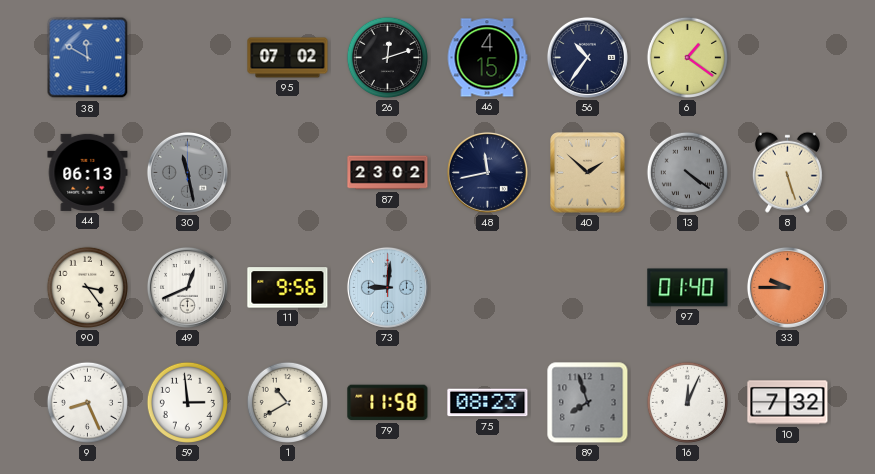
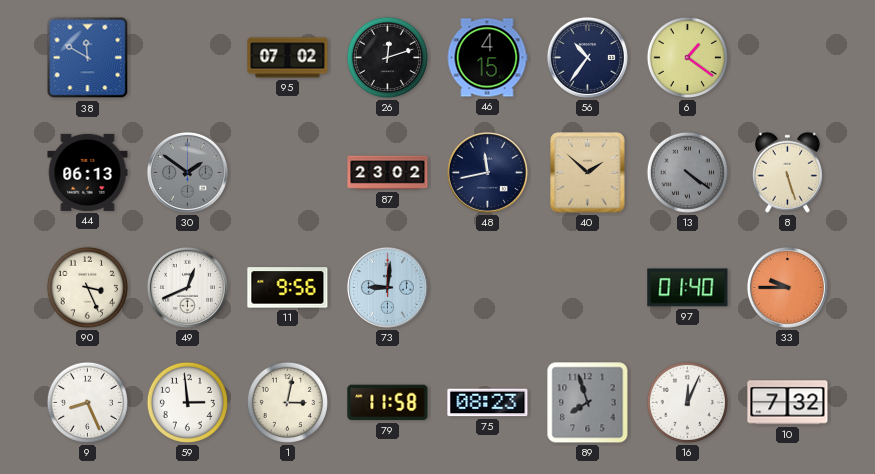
30: 11:28 -> 1:51
90: 3:24 -> 3:26
1: 10:40 -> 3:02
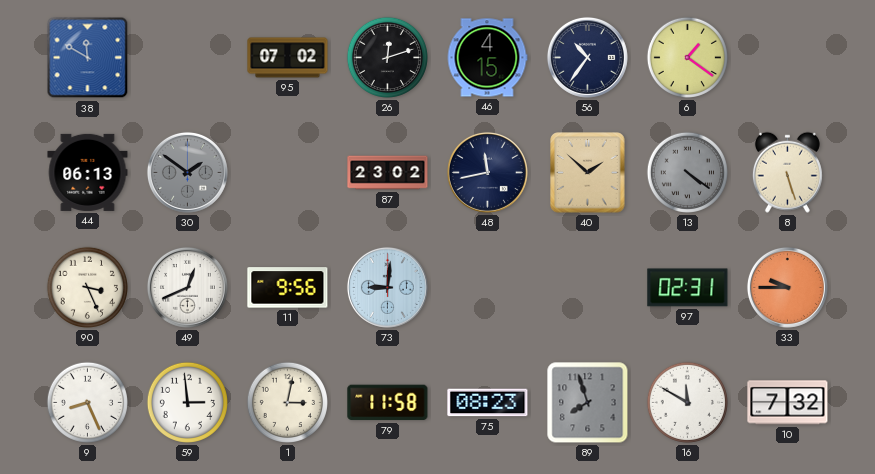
97: 01:40 -> 02:31
16: 12:04 -> 11:50
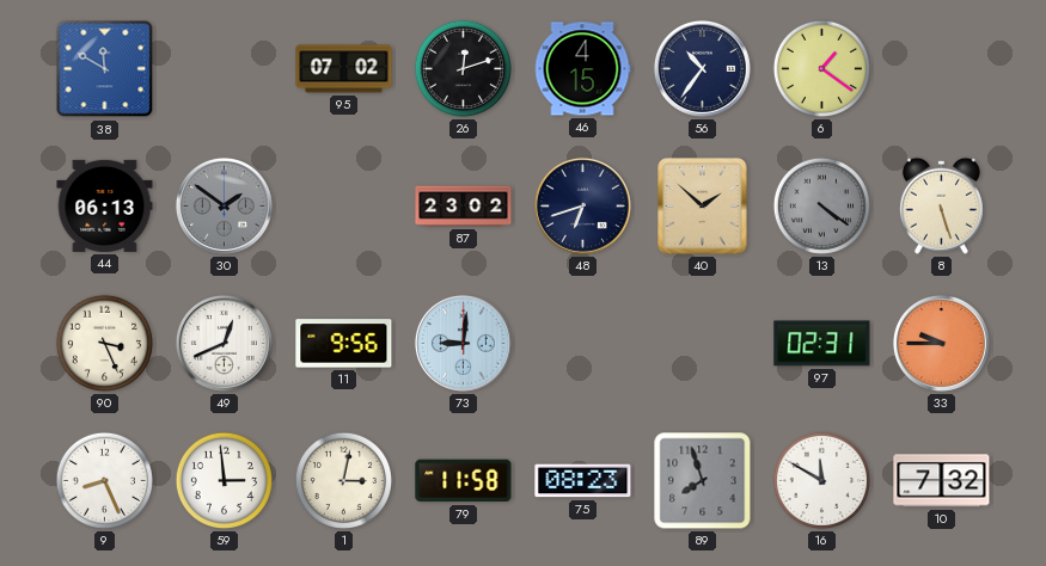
48: 11:43 -> 6:42
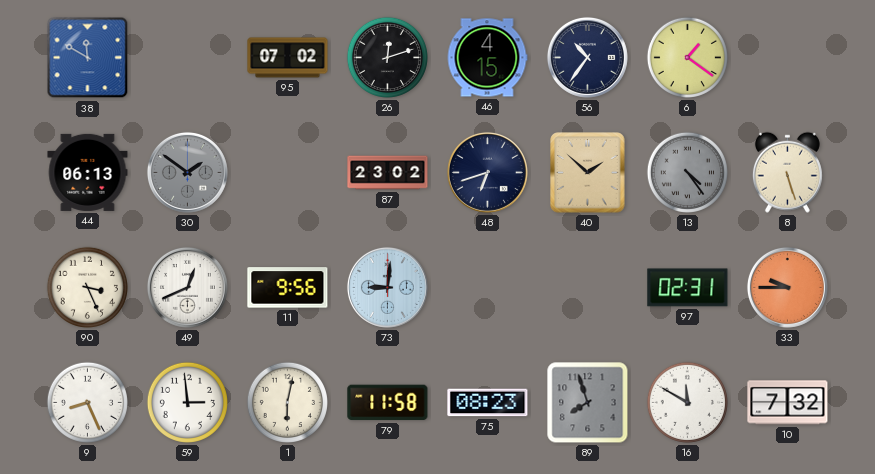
13: 4:21 -> 4:24
1: 3:02 -> 6:02
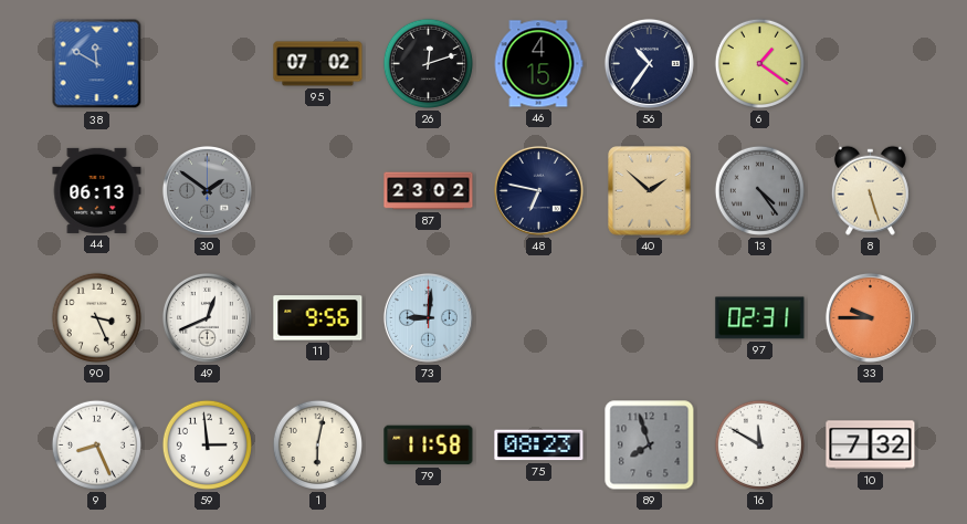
48: 6:42 -> 6:47
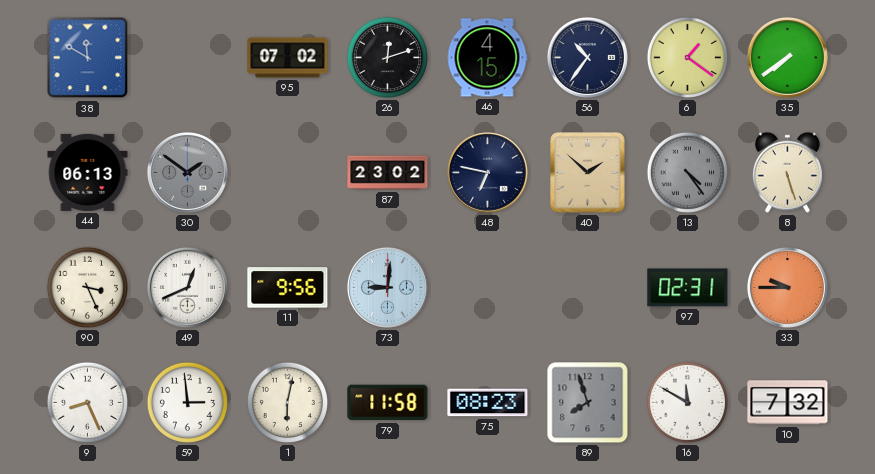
35: none -> 7:39
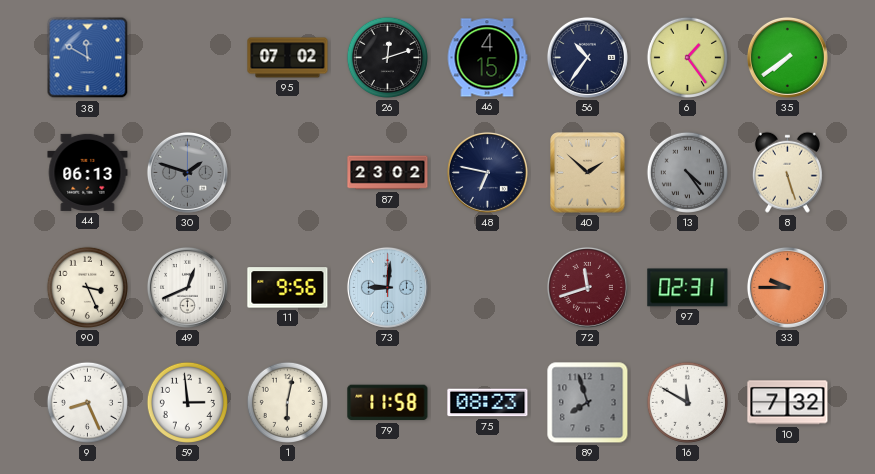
6: 1:21 -> 1:24
30: 1:51 -> 1:48
72: none -> 11:42
